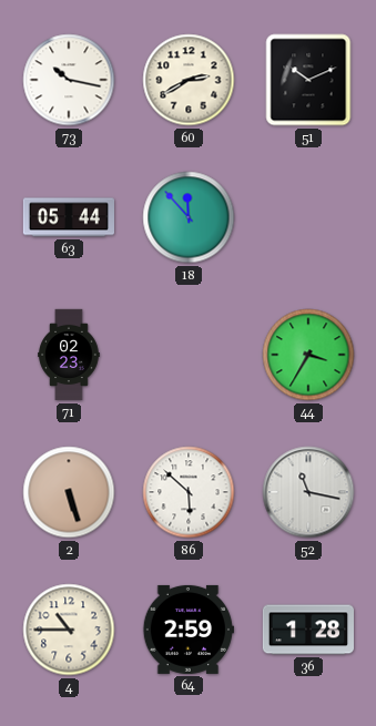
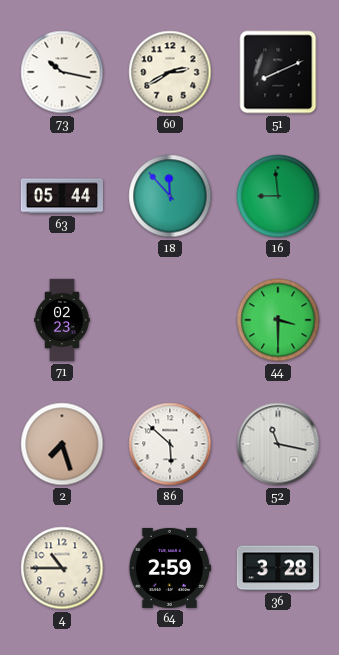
51: 10:11 -> 8:11
16: none -> 8:59
44: 3:35 -> 3:30
2: 5:27 -> 7:27
36: 1:28 -> 3:28
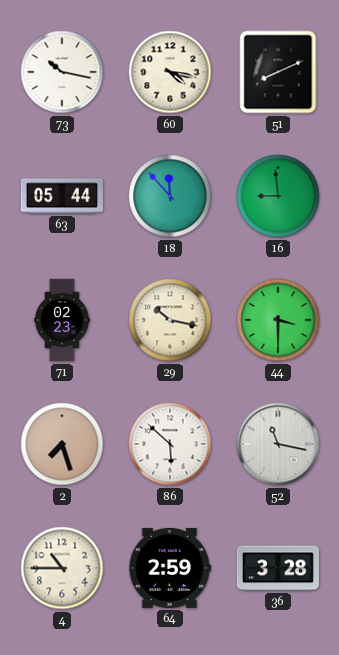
60: 2:40 -> 4:17
29: none -> 10:17
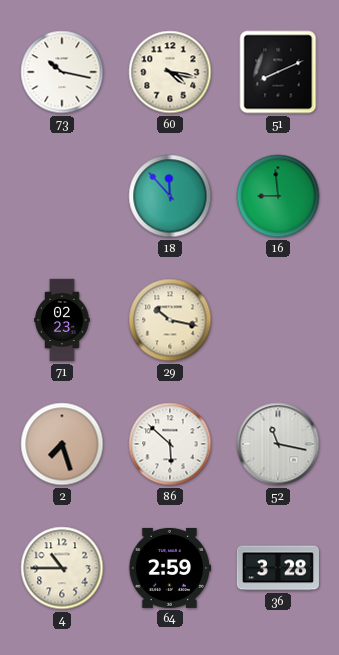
63: 05:44 -> none
44: 3:30 -> none
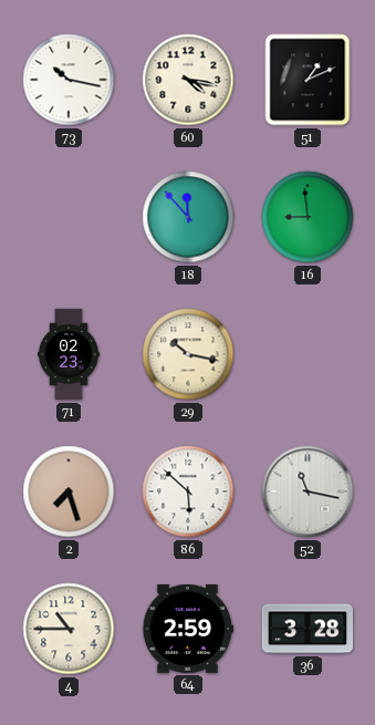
51: 8:11 -> 1:11
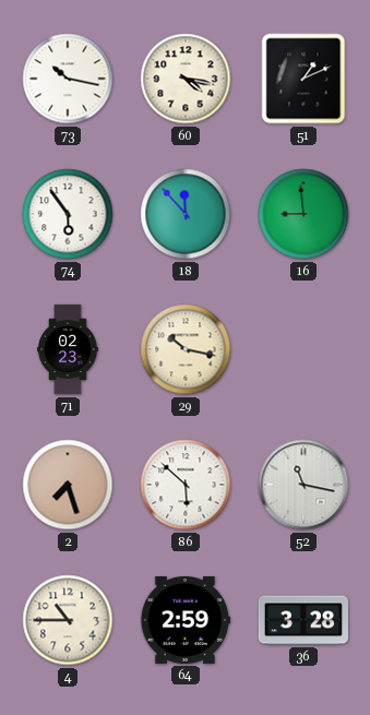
74: none -> 5:54
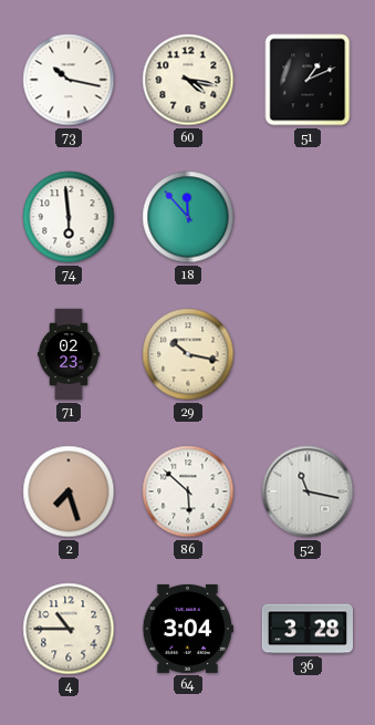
74: 5:54 -> 5:59
16: 8:59 -> none
64: 2:59 -> 3:04
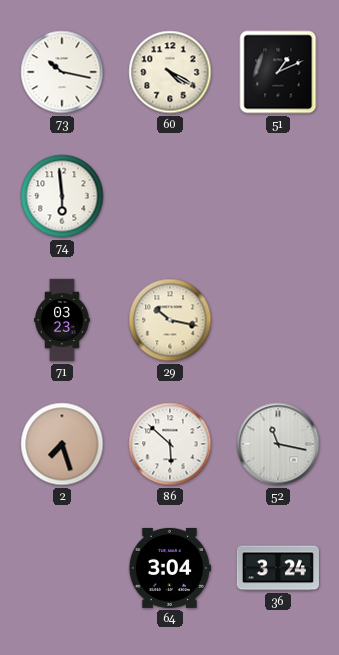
60: 4:17 -> 4:20
18: 11:53 -> none
71: 02:23 -> 03:23
4: 10:45 -> none
36: 3:28 -> 3:24
